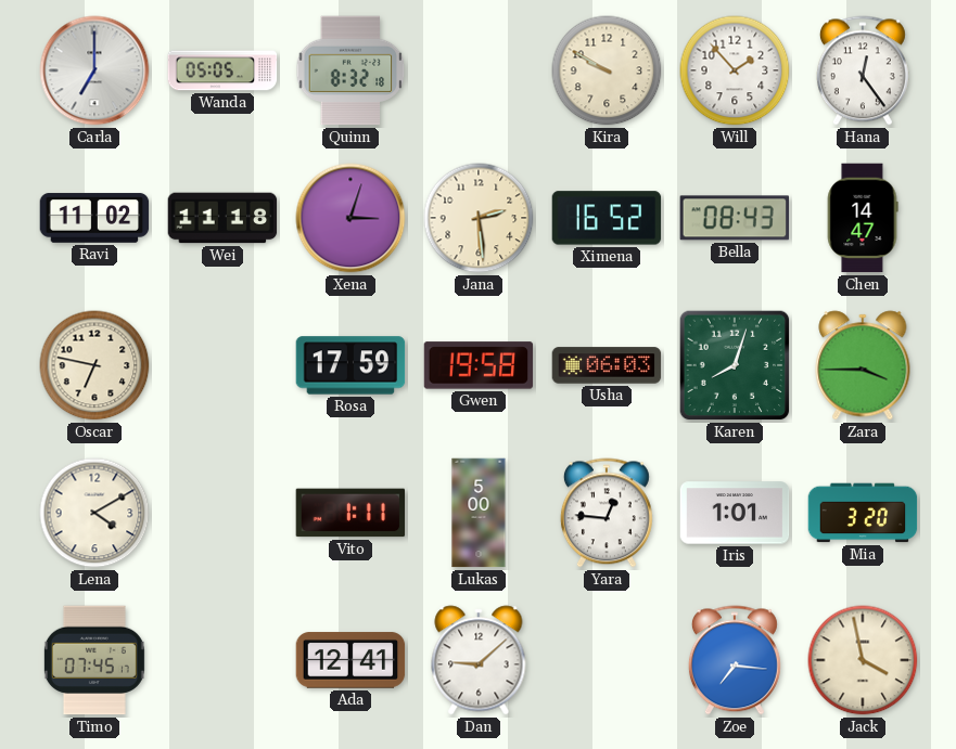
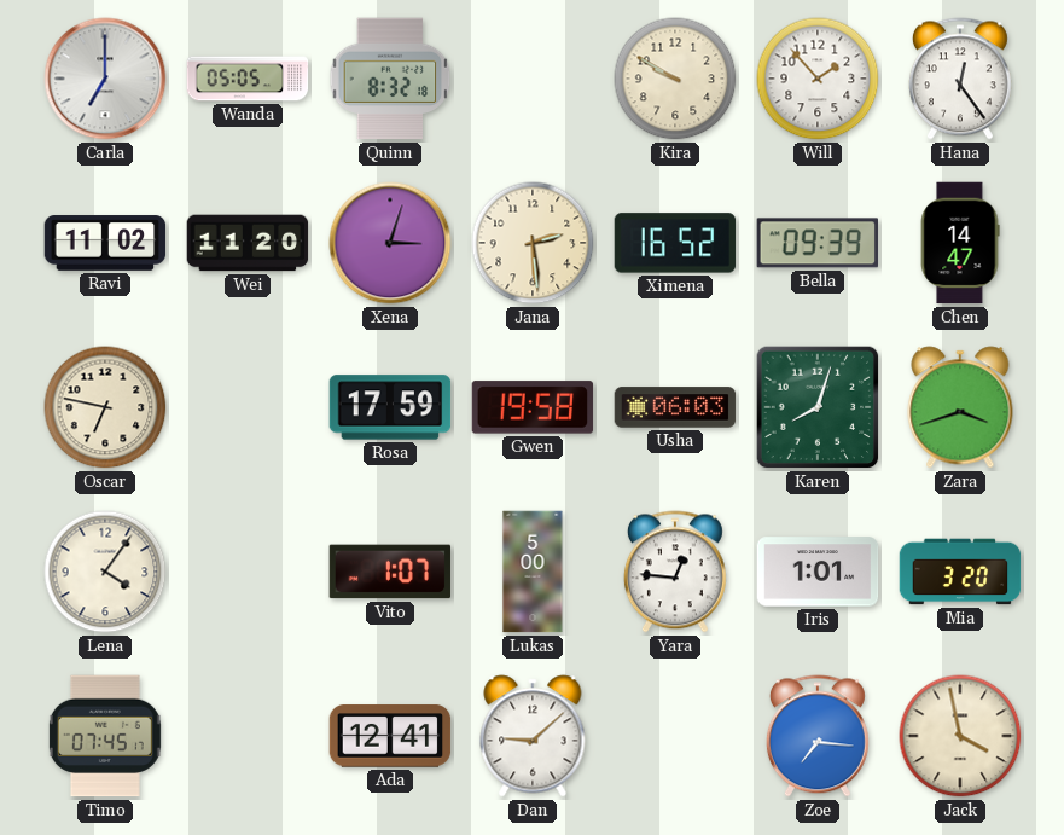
Wei: 11:18 -> 11:20
Bella: 08:43 -> 09:39
Zara: 3:45 -> 3:42
Lena: 4:10 -> 4:06
Vito: 1:11 -> 1:07
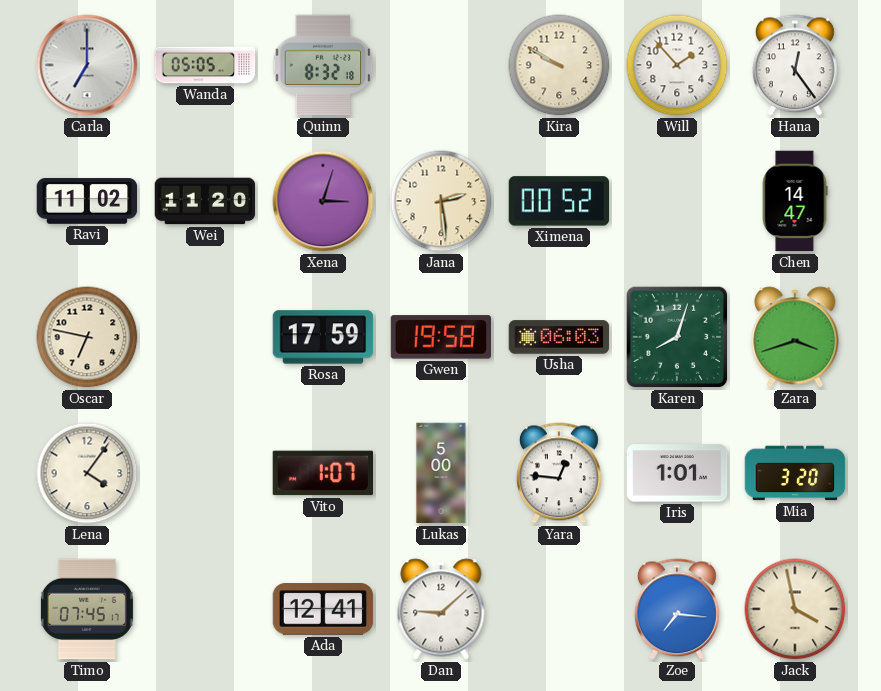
Ximena: 16:52 -> 00:52
Bella: 09:39 -> none
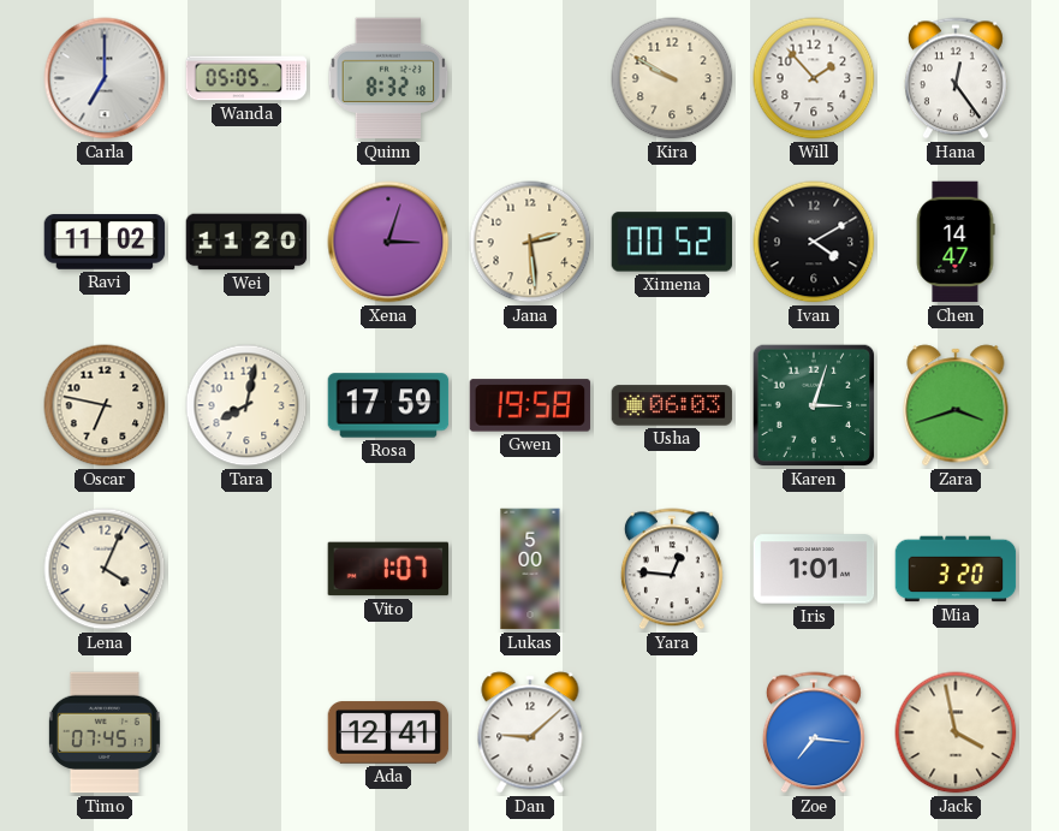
Ivan: none -> 4:10
Tara: none -> 8:02
Karen: 8:03 -> 3:03
Lena: 4:06 -> 4:04
